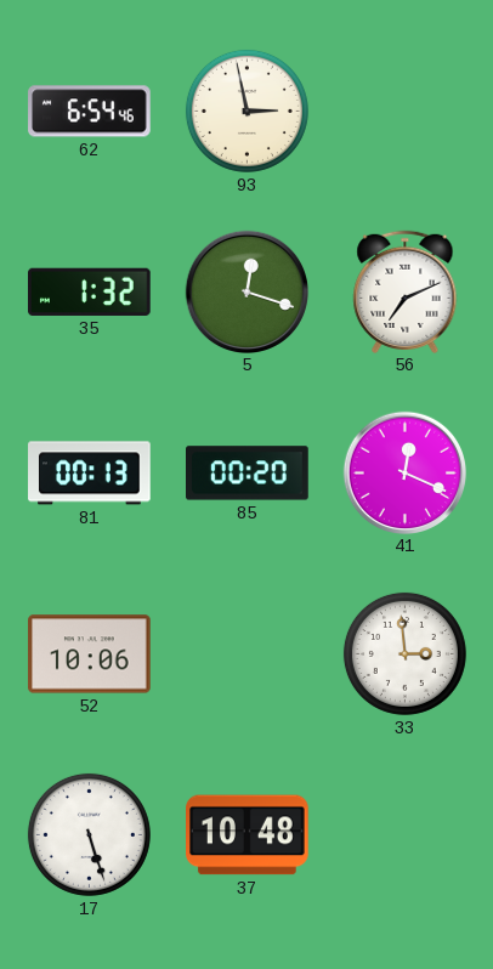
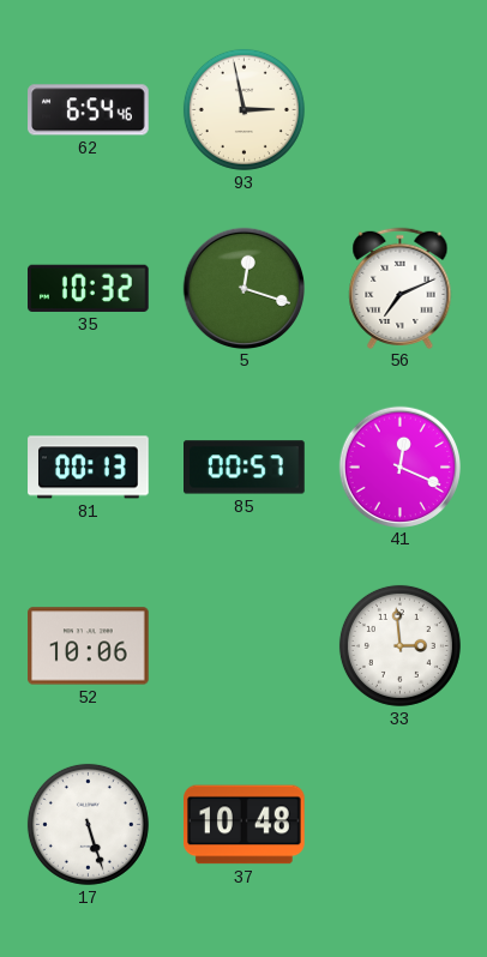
35: 1:32 -> 10:32
85: 00:20 -> 00:57
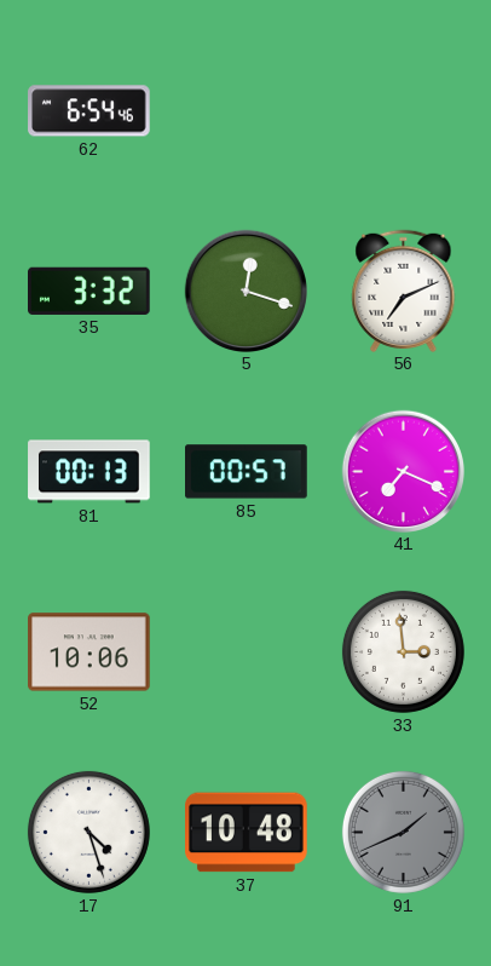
93: 2:58 -> none
35: 10:32 -> 3:32
41: 12:19 -> 7:19
17: 5:27 -> 4:27
91: none -> 1:41
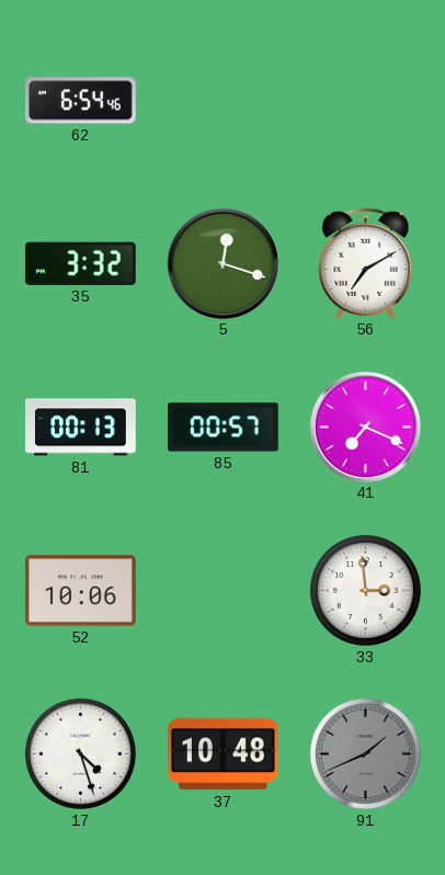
56: 7:11 -> 7:10
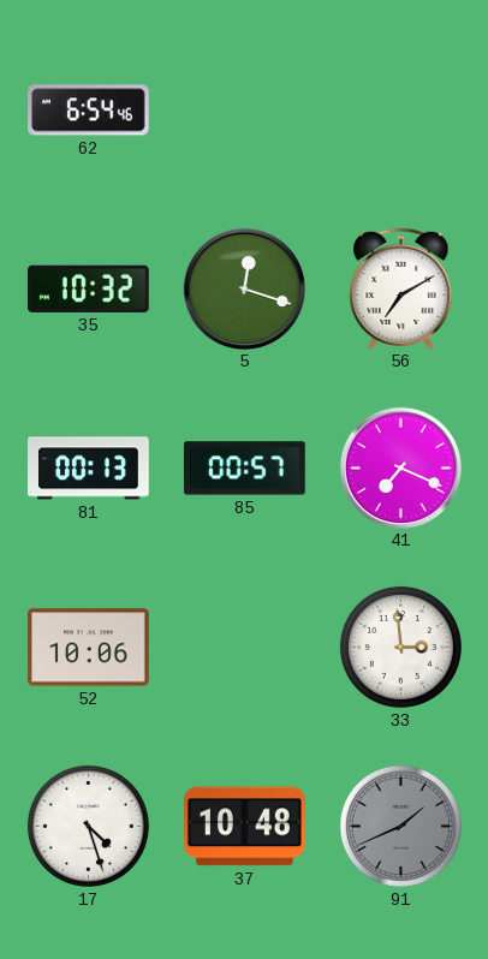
35: 3:32 -> 10:32
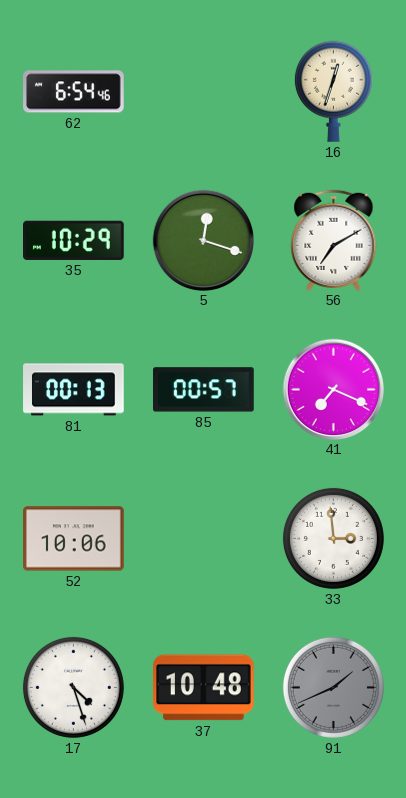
16: none -> 12:33
35: 10:32 -> 10:29
